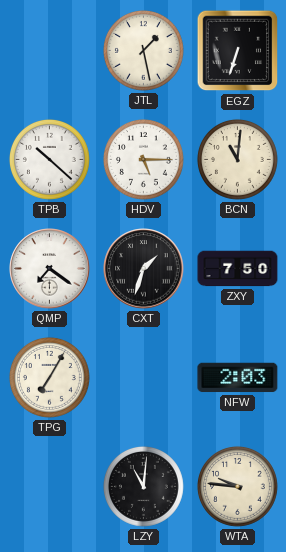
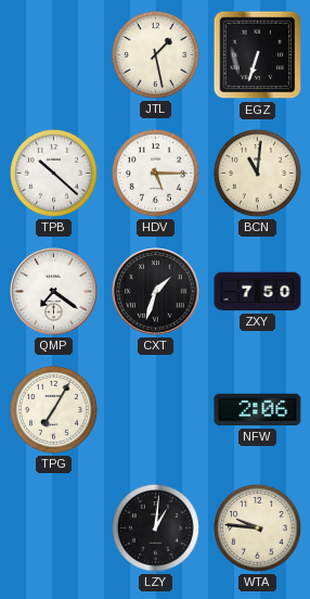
NFW: 2:03 -> 2:06
LZY: 11:01 -> 1:01
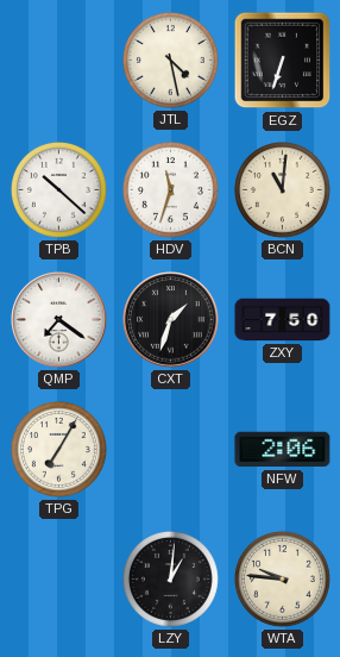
JTL: 1:28 -> 4:28
HDV: 5:15 -> 11:33
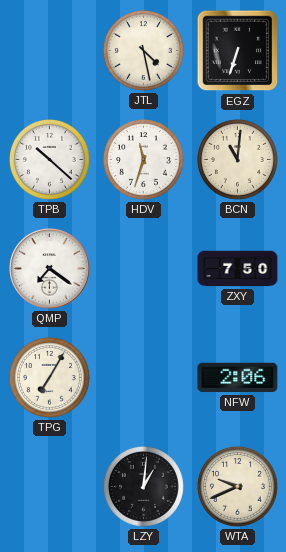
CXT: 1:33 -> none
WTA: 9:46 -> 9:41
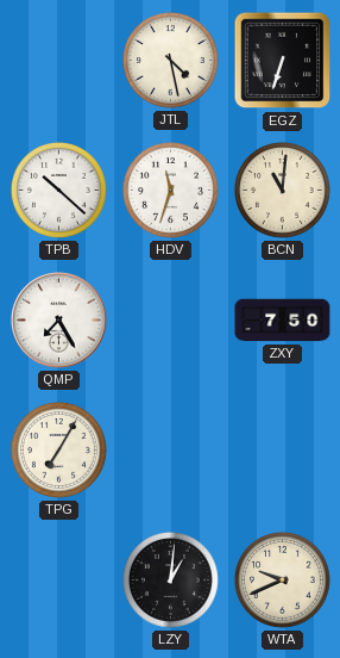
QMP: 7:21 -> 7:25
NFW: 2:06 -> none
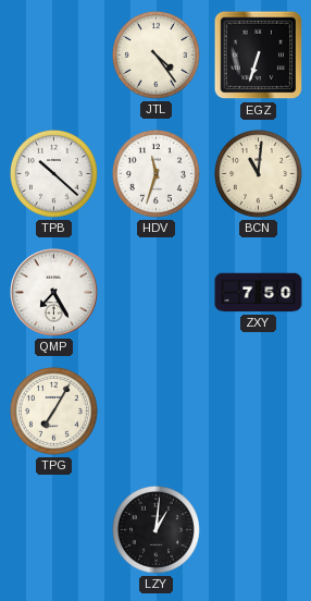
JTL: 4:28 -> 4:24
WTA: 9:41 -> none
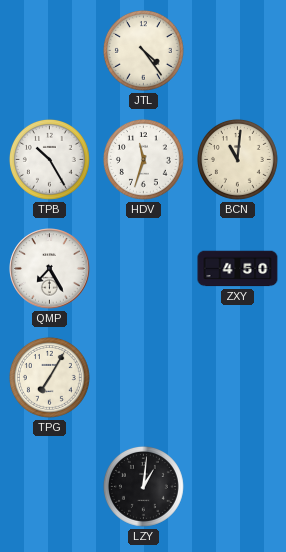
EGZ: 6:33 -> none
TPB: 10:22 -> 10:25
ZXY: 7:50 -> 4:50
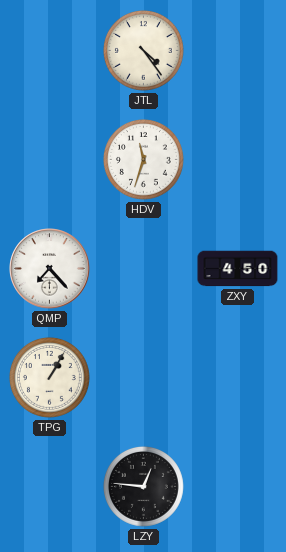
TPB: 10:25 -> none
BCN: 11:01 -> none
QMP: 7:25 -> 7:23
TPG: 7:05 -> 1:05
LZY: 1:01 -> 12:46
